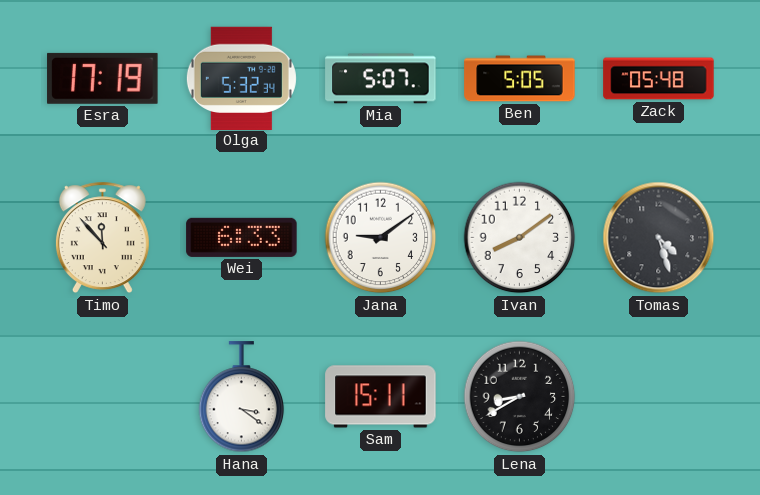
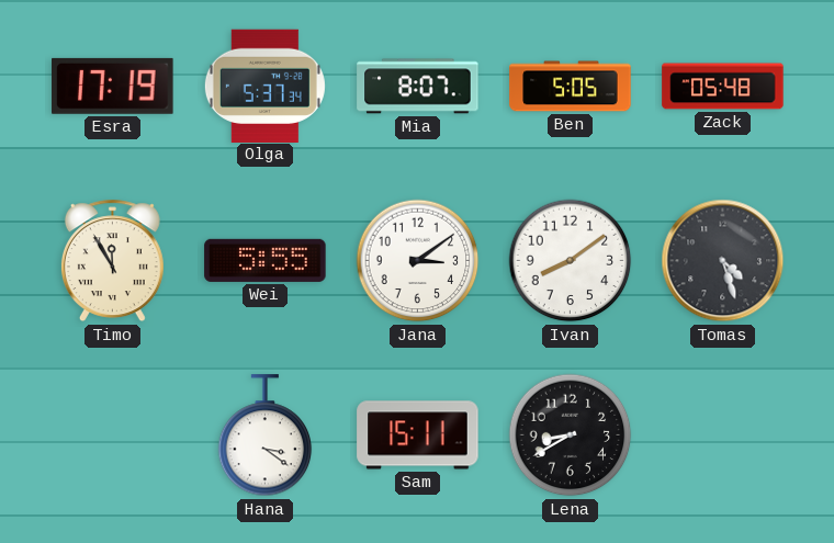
Olga: 5:32 -> 5:37
Mia: 5:07 -> 8:07
Timo: 11:53 -> 11:55
Wei: 6:33 -> 5:55
Jana: 9:09 -> 3:09
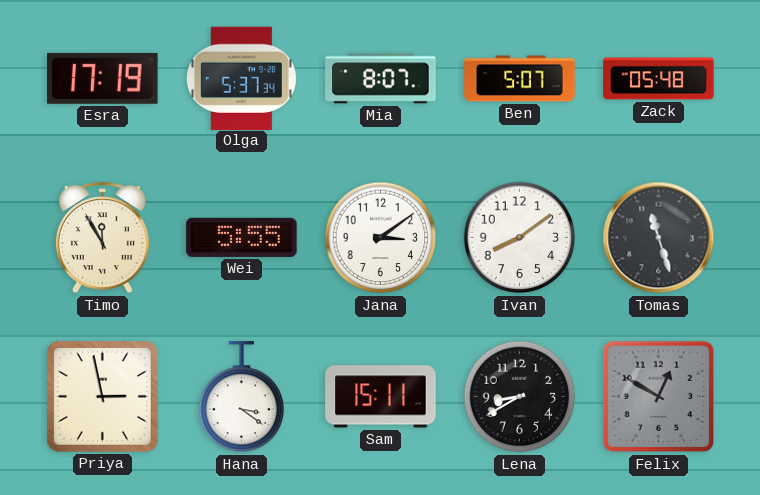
Ben: 5:05 -> 5:07
Tomas: 4:27 -> 11:27
Priya: none -> 2:58
Felix: none -> 12:50
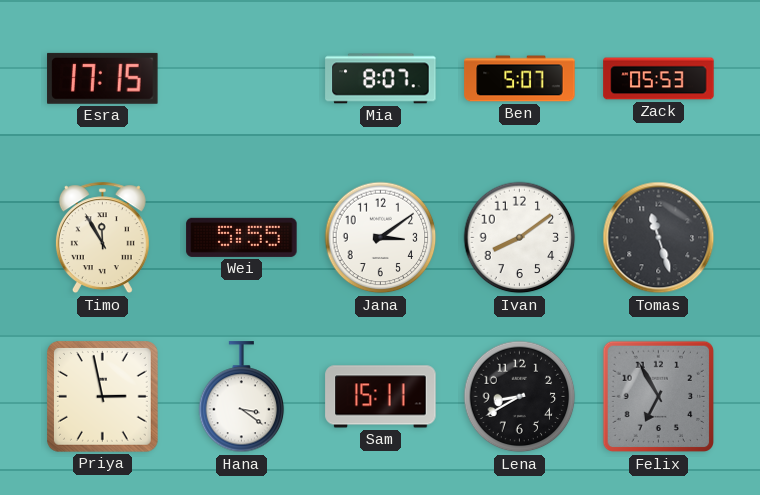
Esra: 17:19 -> 17:15
Olga: 5:37 -> none
Zack: 05:48 -> 05:53
Felix: 12:50 -> 6:55
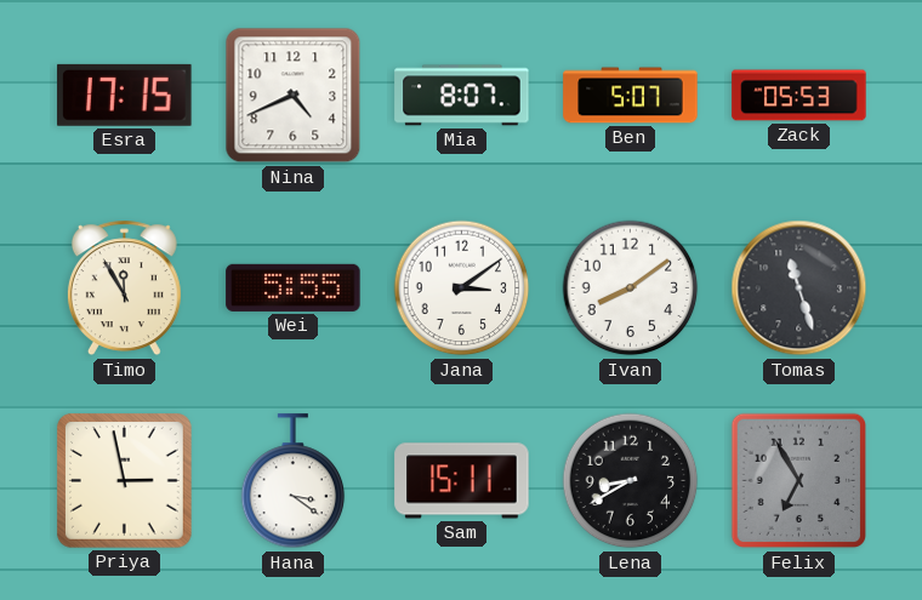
Nina: none -> 4:41
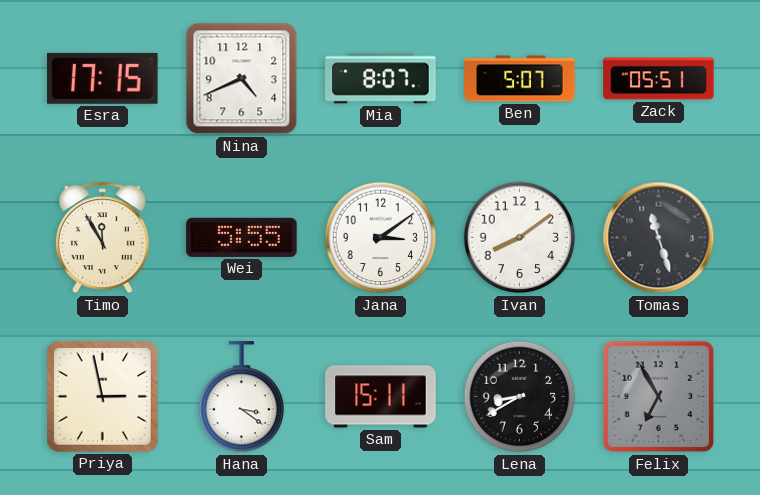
Zack: 05:53 -> 05:51
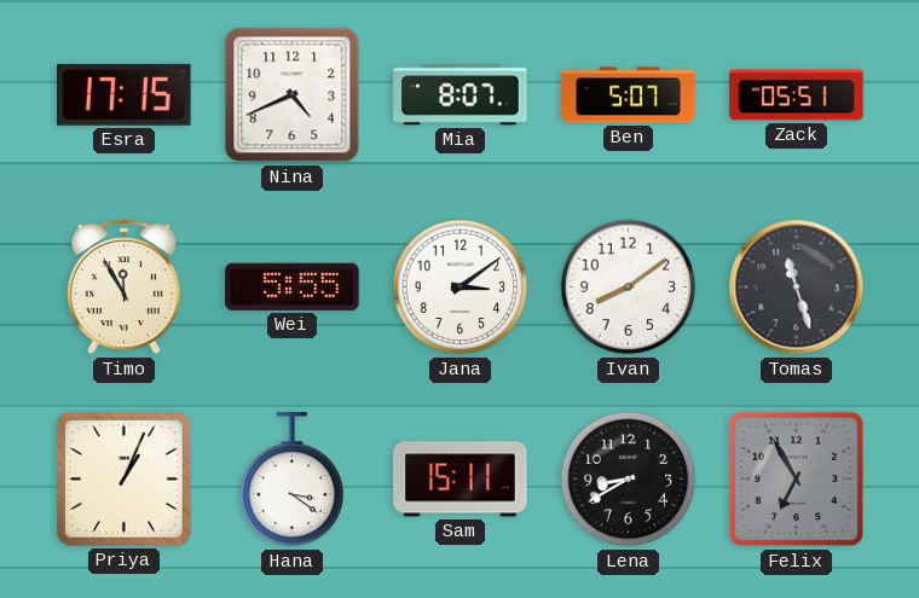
Priya: 2:58 -> 1:04
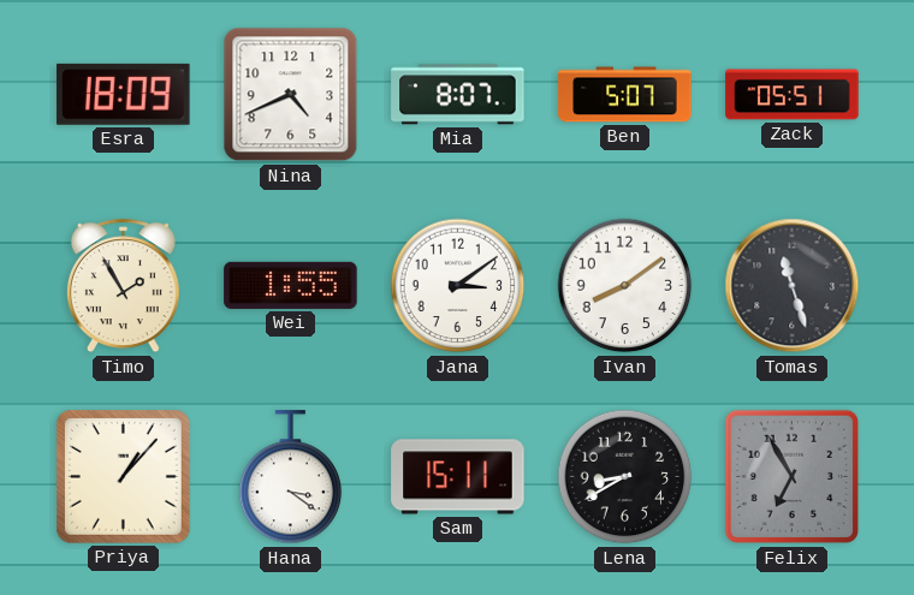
Esra: 17:15 -> 18:09
Timo: 11:55 -> 1:55
Wei: 5:55 -> 1:55
Priya: 1:04 -> 1:07
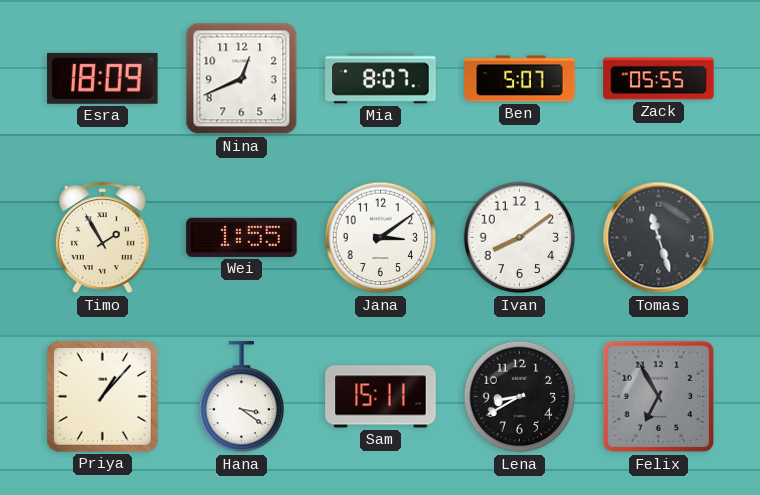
Nina: 4:41 -> 12:41
Zack: 05:51 -> 05:55
